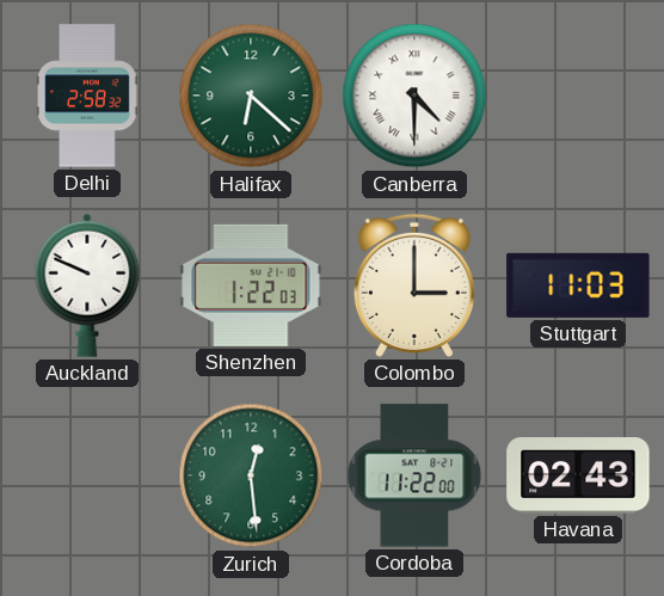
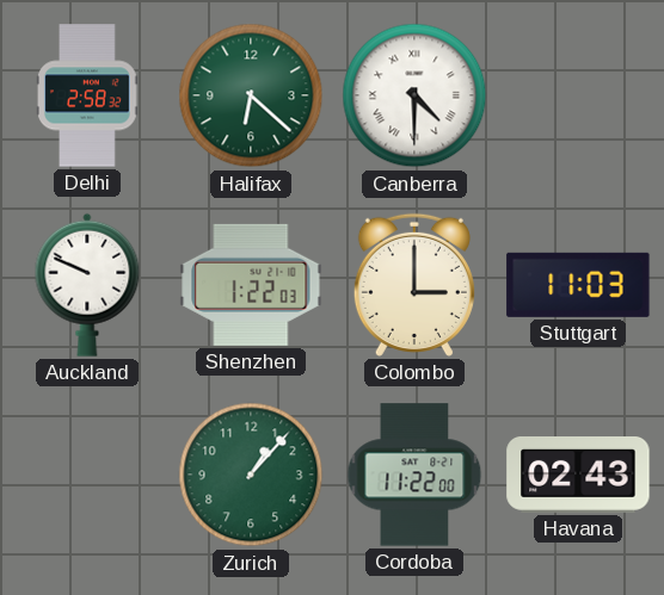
Zurich: 12:29 -> 1:07
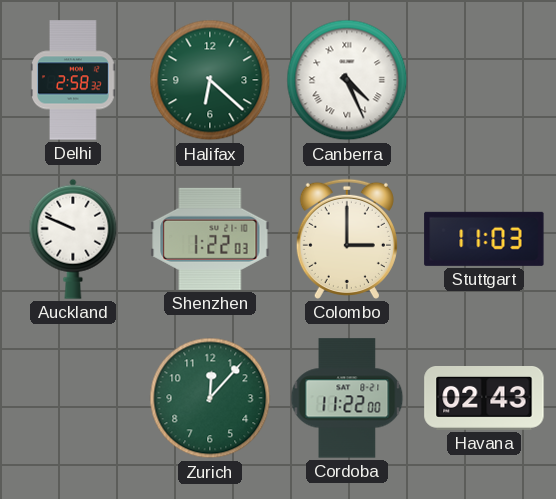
Canberra: 4:30 -> 4:26
Zurich: 1:07 -> 12:07
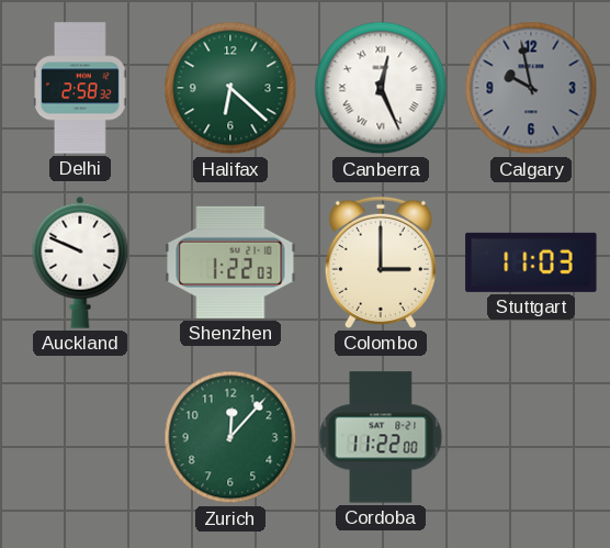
Canberra: 4:26 -> 12:26
Calgary: none -> 9:58
Havana: 02:43 -> none
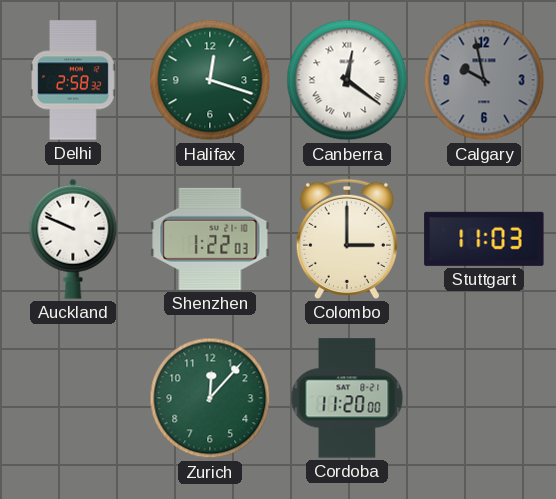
Halifax: 6:22 -> 12:18
Canberra: 12:26 -> 12:21
Cordoba: 11:22 -> 11:20
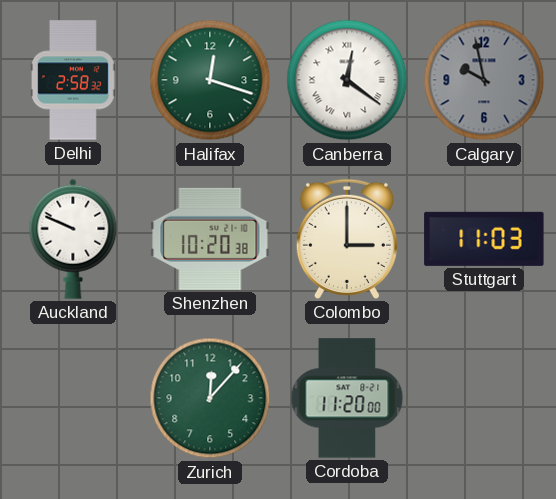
Shenzhen: 1:22 -> 10:20
